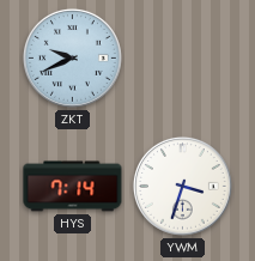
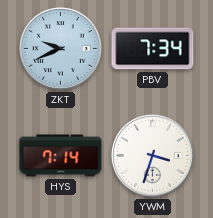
PBV: none -> 7:34
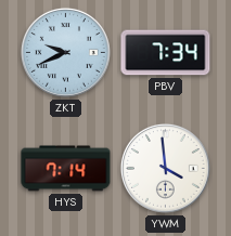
YWM: 3:33 -> 3:59
